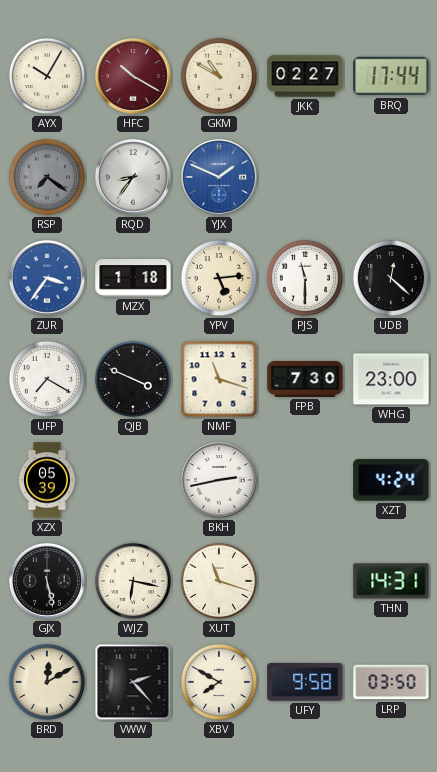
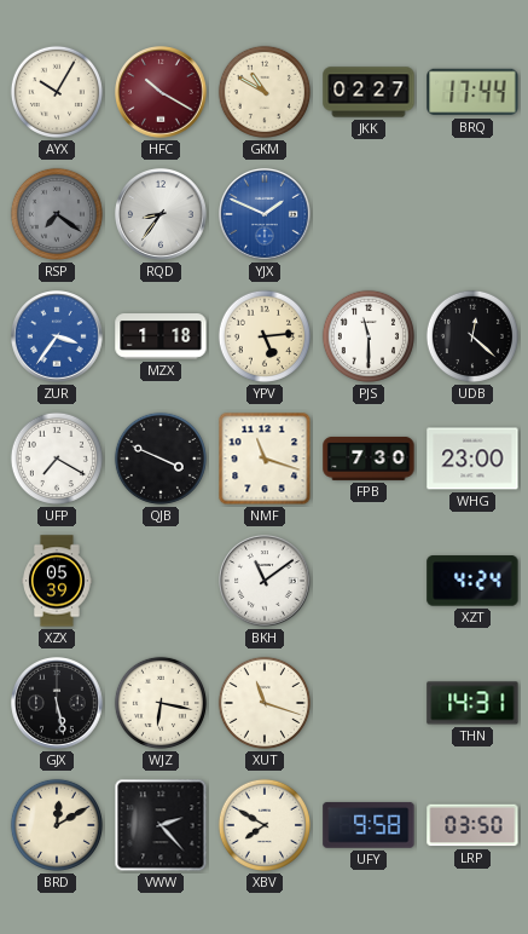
BKH: 2:43 -> 11:09
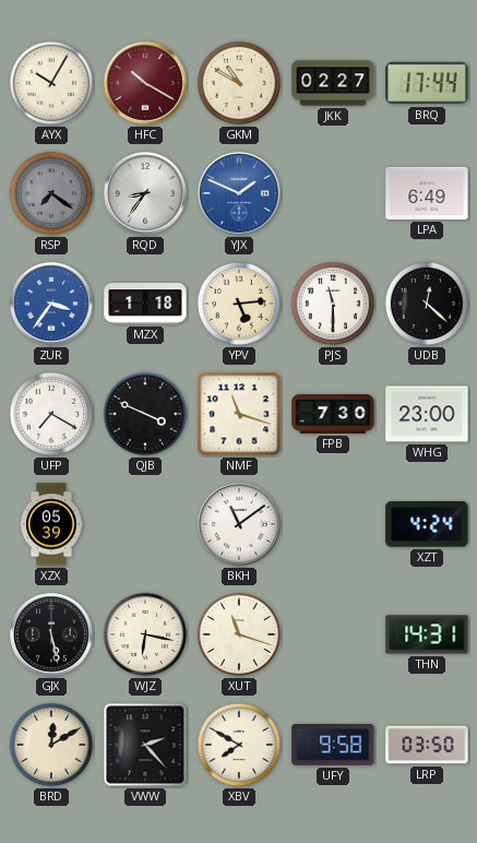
LPA: none -> 6:49
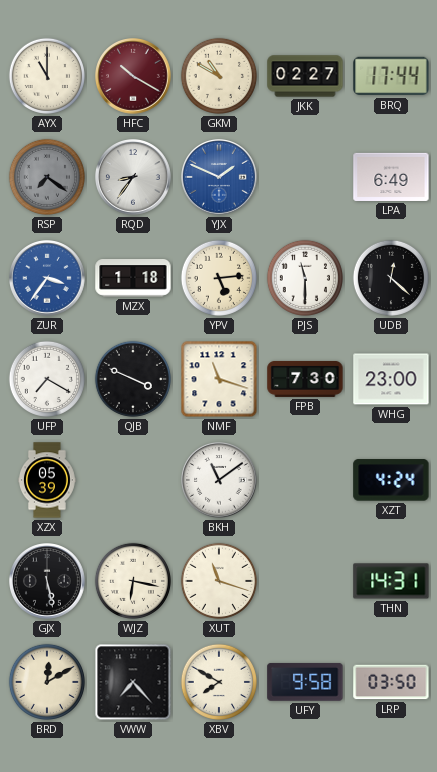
AYX: 10:05 -> 11:00
VWW: 2:23 -> 7:23
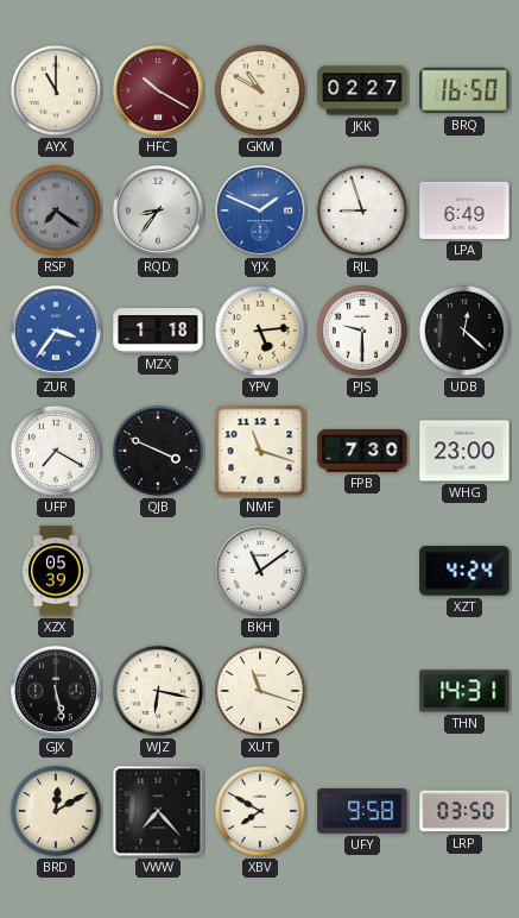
BRQ: 17:44 -> 16:50
RJL: none -> 8:57
PJS: 11:30 -> 9:30
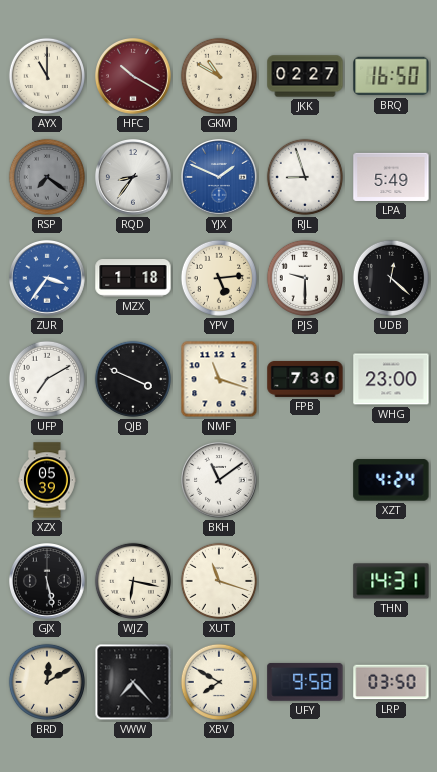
LPA: 6:49 -> 5:49
UFP: 7:20 -> 7:10
